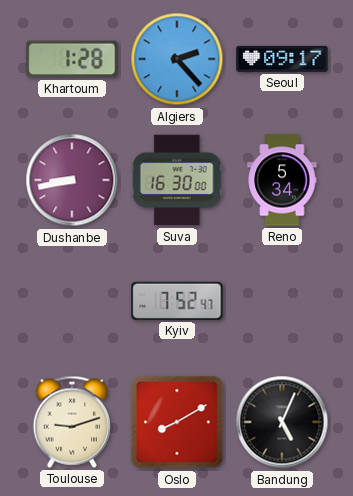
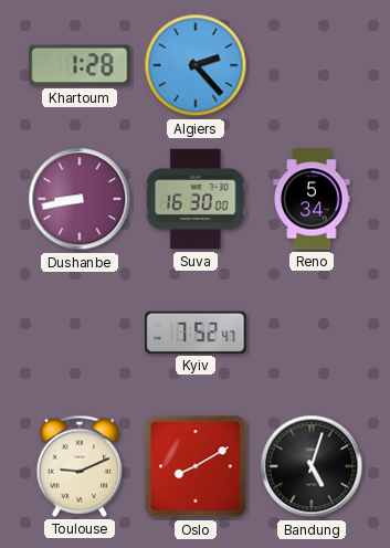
Seoul: 09:17 -> none
Toulouse: 9:12 -> 9:11
Bandung: 5:04 -> 5:03
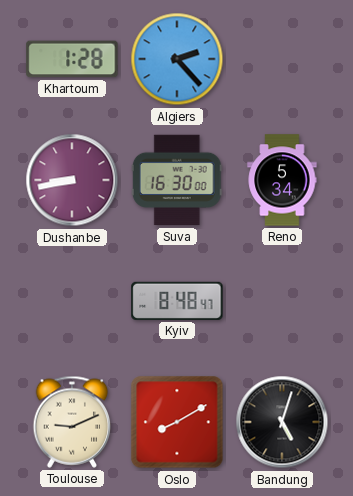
Kyiv: 7:52 -> 8:48
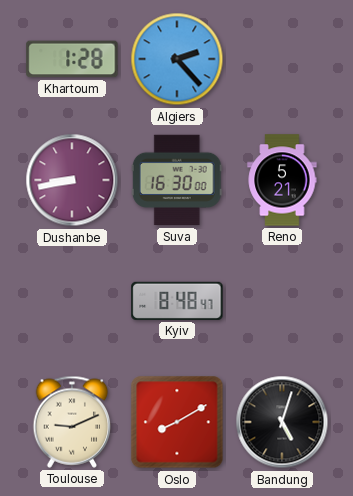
Reno: 5:34 -> 5:21
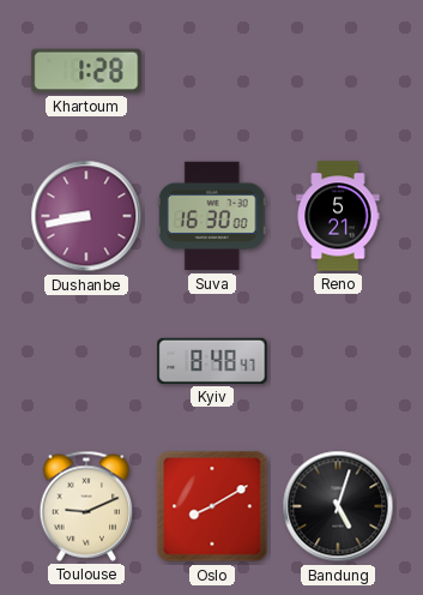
Algiers: 2:23 -> none
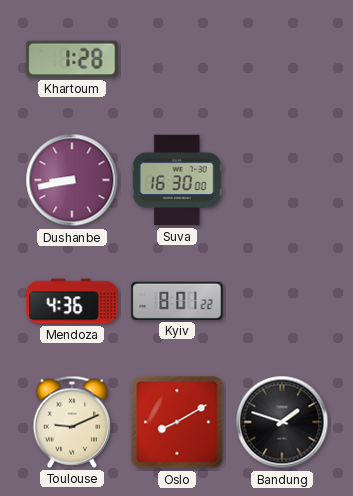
Reno: 5:21 -> none
Mendoza: none -> 4:36
Kyiv: 8:48 -> 8:01
Bandung: 5:03 -> 1:48
